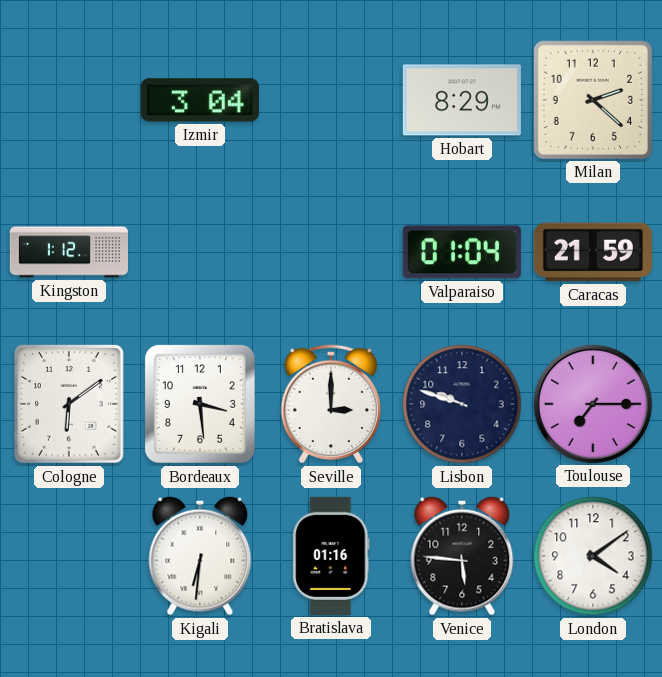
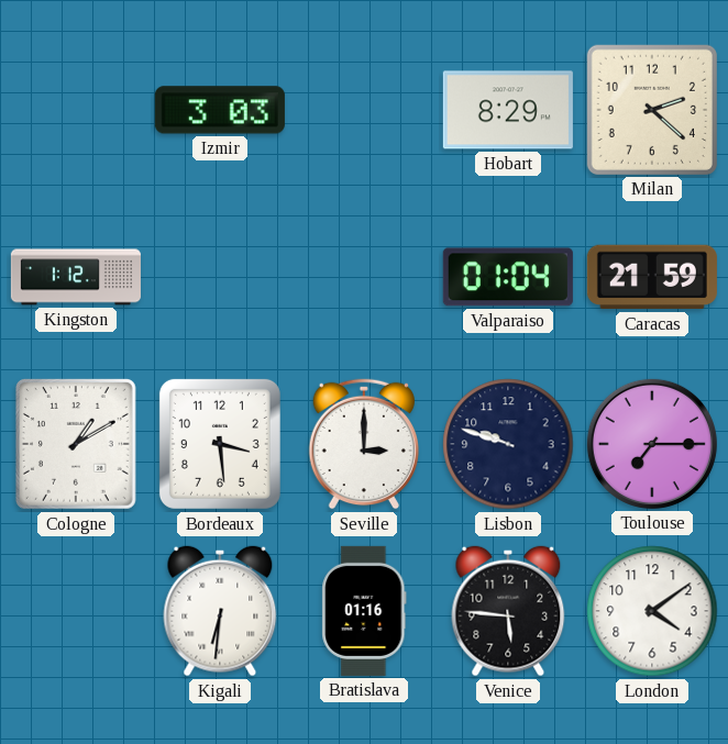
Izmir: 3:04 -> 3:03
Cologne: 6:09 -> 1:10
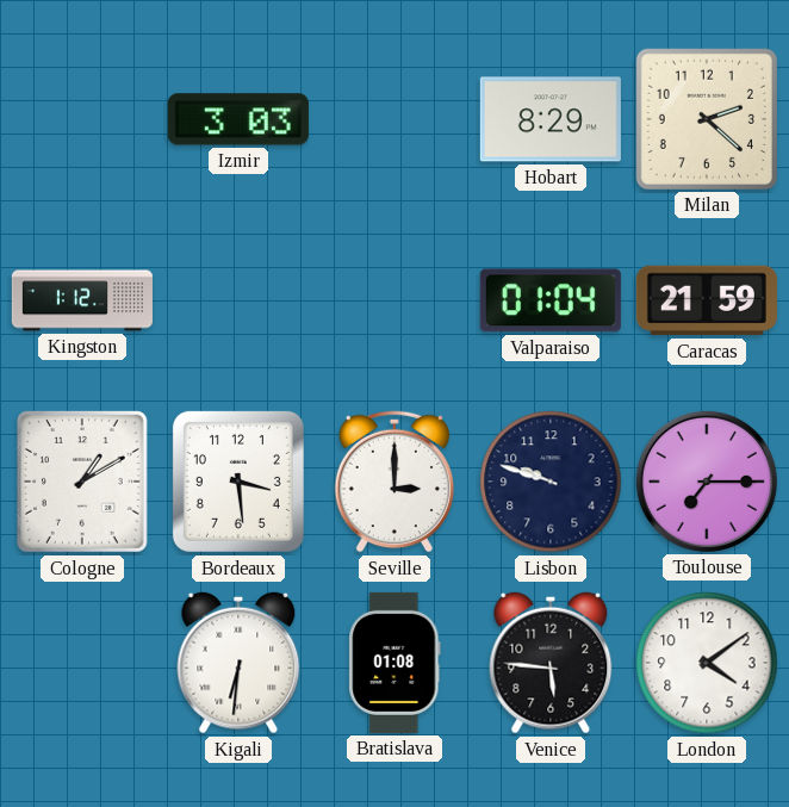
Bratislava: 01:16 -> 01:08
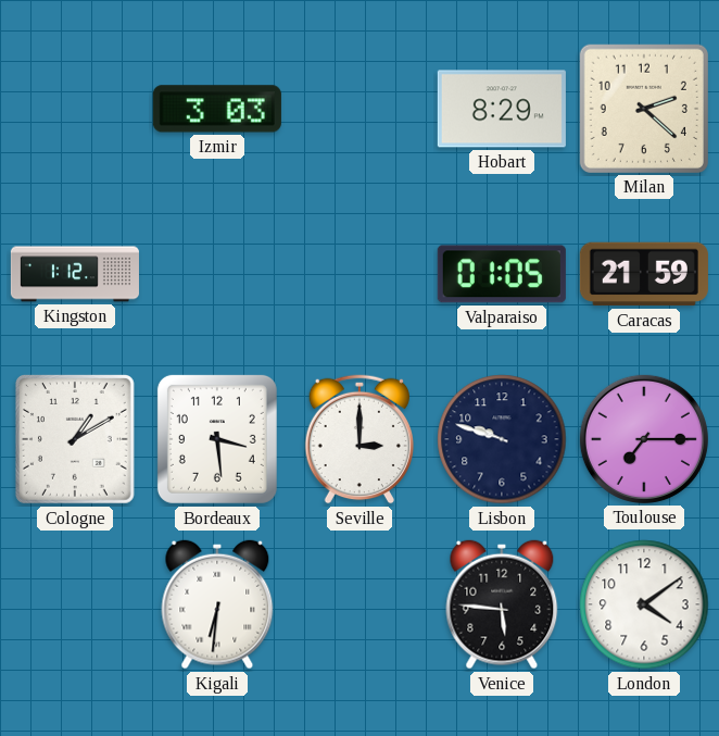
Valparaiso: 01:04 -> 01:05
Bratislava: 01:08 -> none
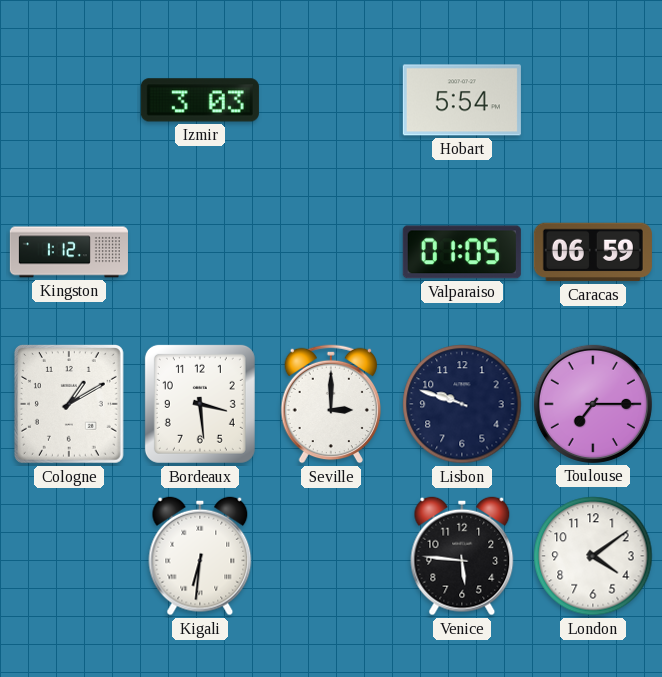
Hobart: 8:29 -> 5:54
Milan: 2:22 -> none
Caracas: 21:59 -> 06:59
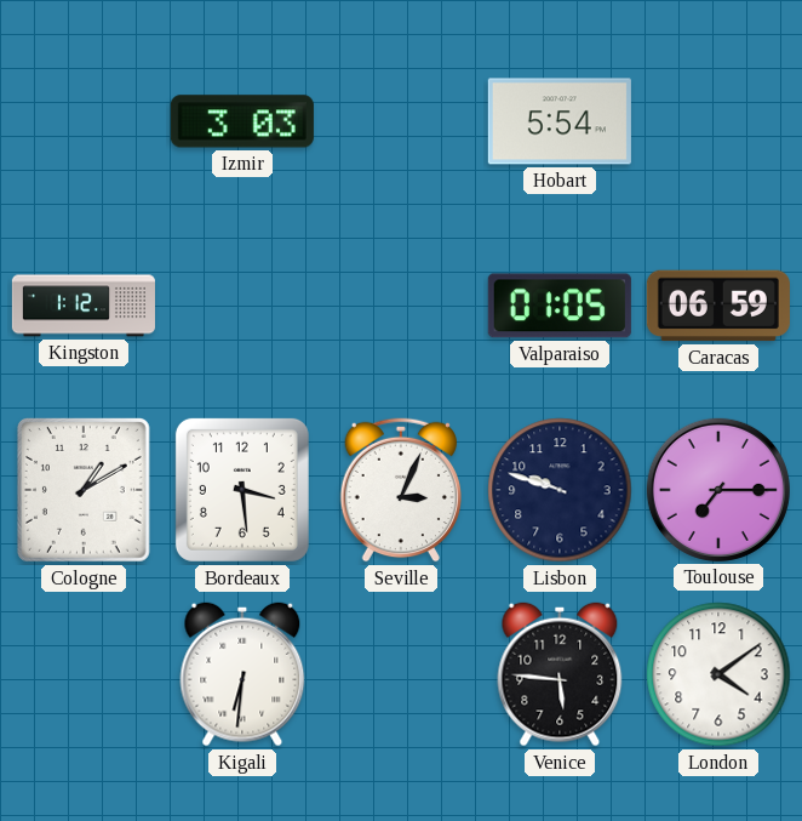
Seville: 3:00 -> 3:04
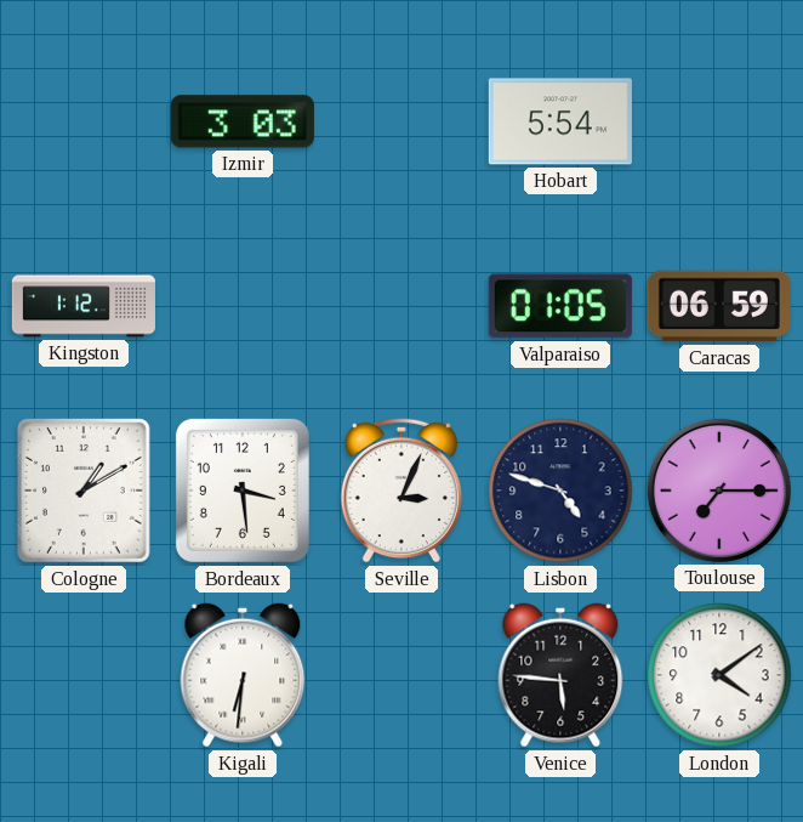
Lisbon: 9:48 -> 4:48
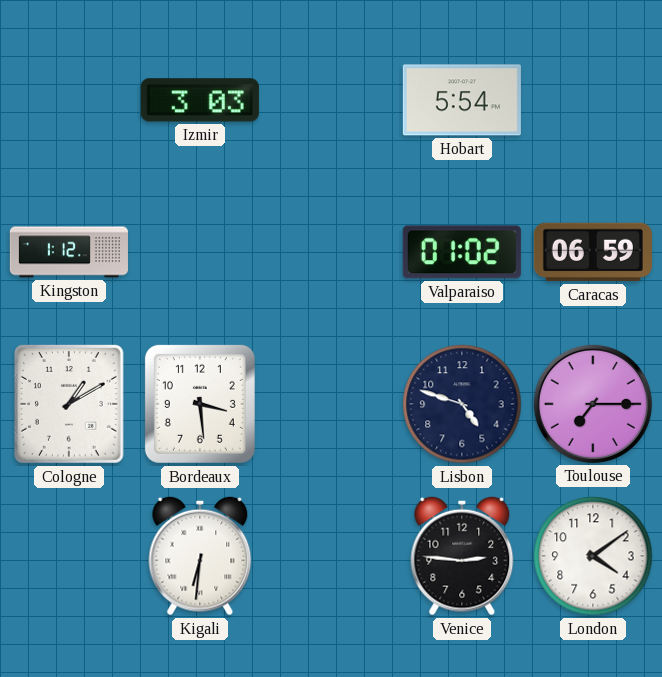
Valparaiso: 01:05 -> 01:02
Seville: 3:04 -> none
Venice: 5:46 -> 2:46
